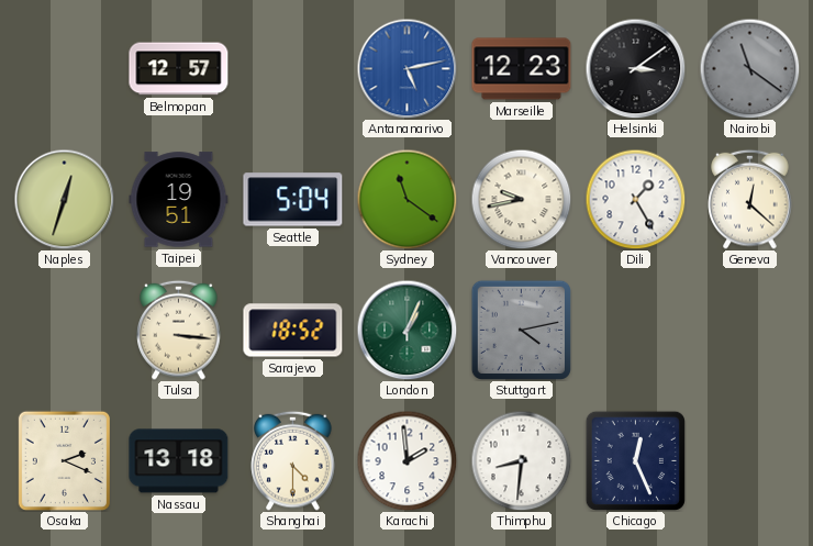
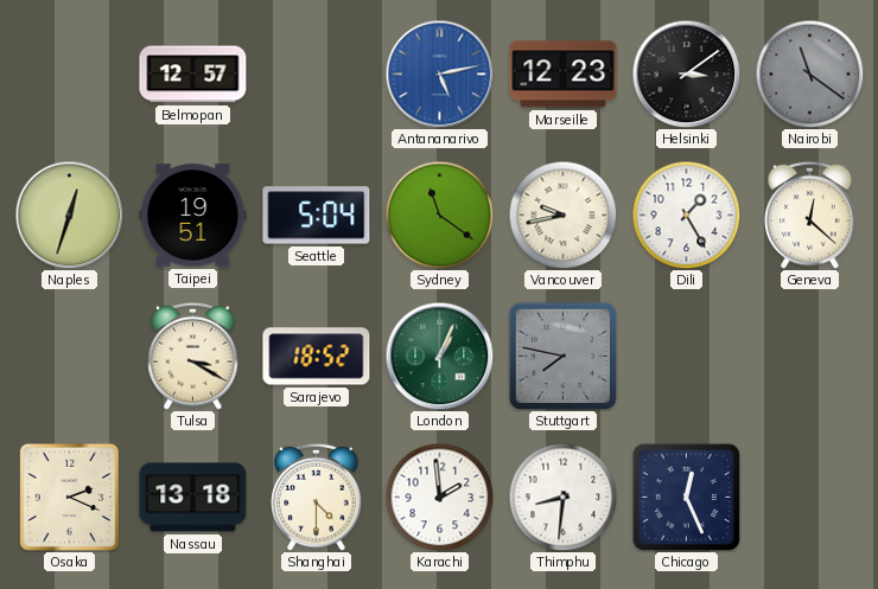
Tulsa: 3:16 -> 3:20
Stuttgart: 4:13 -> 7:47
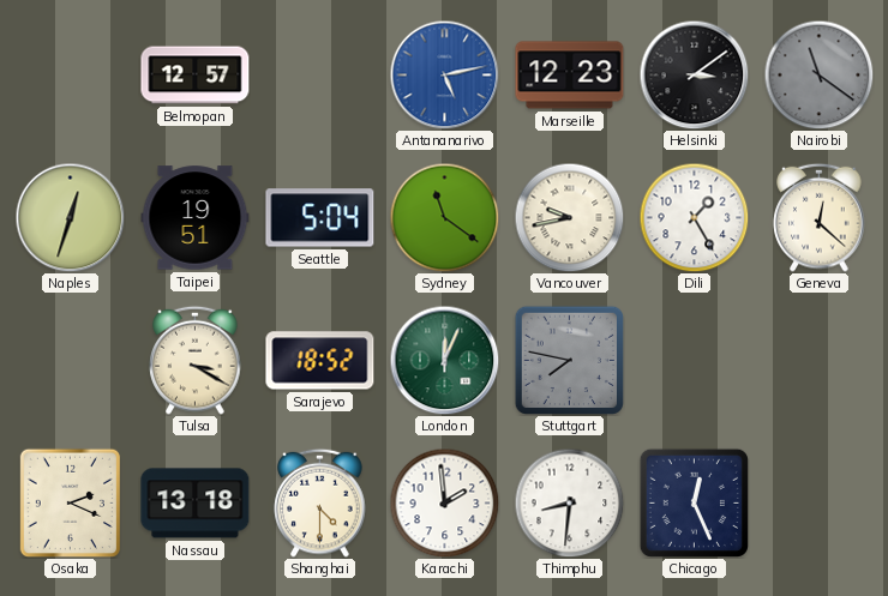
London: 1:04 -> 12:04
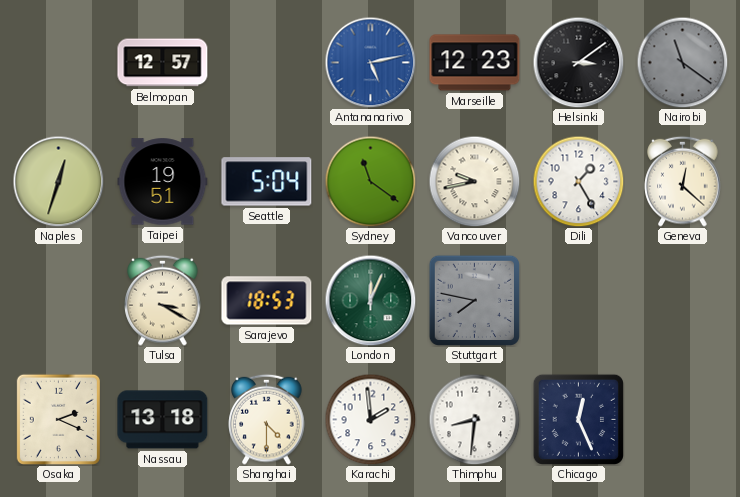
Sarajevo: 18:52 -> 18:53
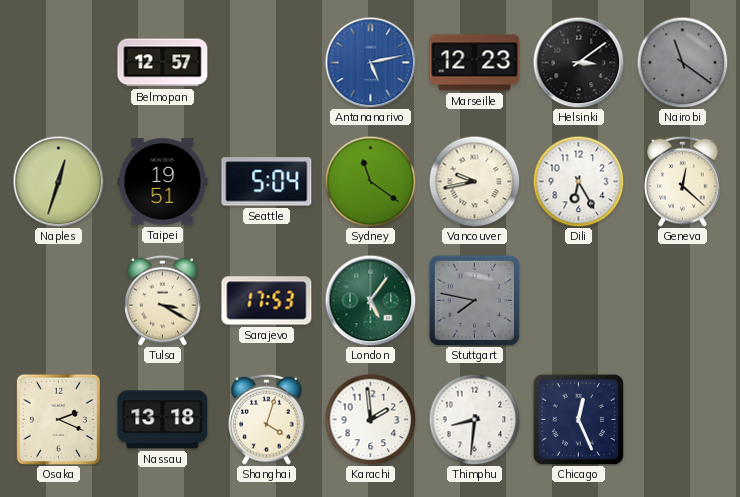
Dili: 1:25 -> 6:25
Sarajevo: 18:53 -> 17:53
London: 12:04 -> 5:06
Shanghai: 4:30 -> 4:03
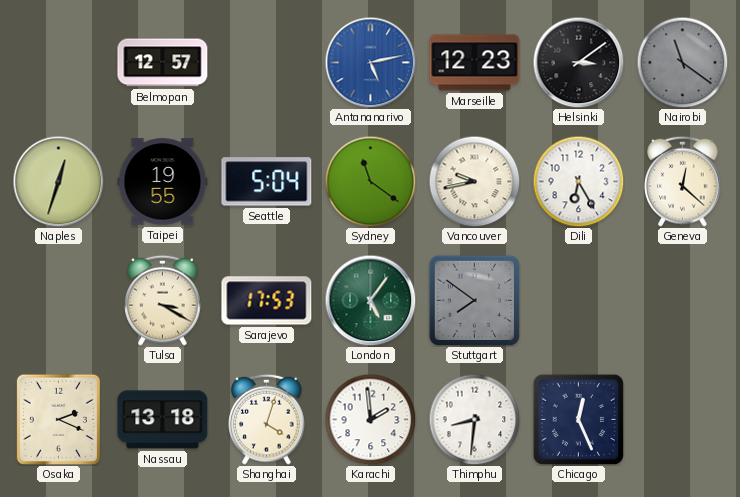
Taipei: 19:51 -> 19:55
Stuttgart: 7:47 -> 7:51
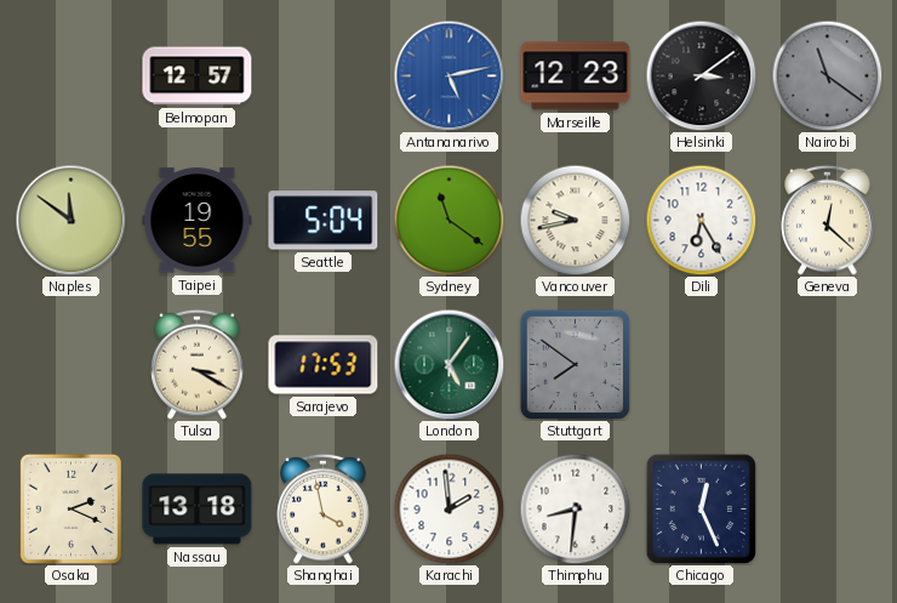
Naples: 12:33 -> 11:51
Shanghai: 4:03 -> 3:58
